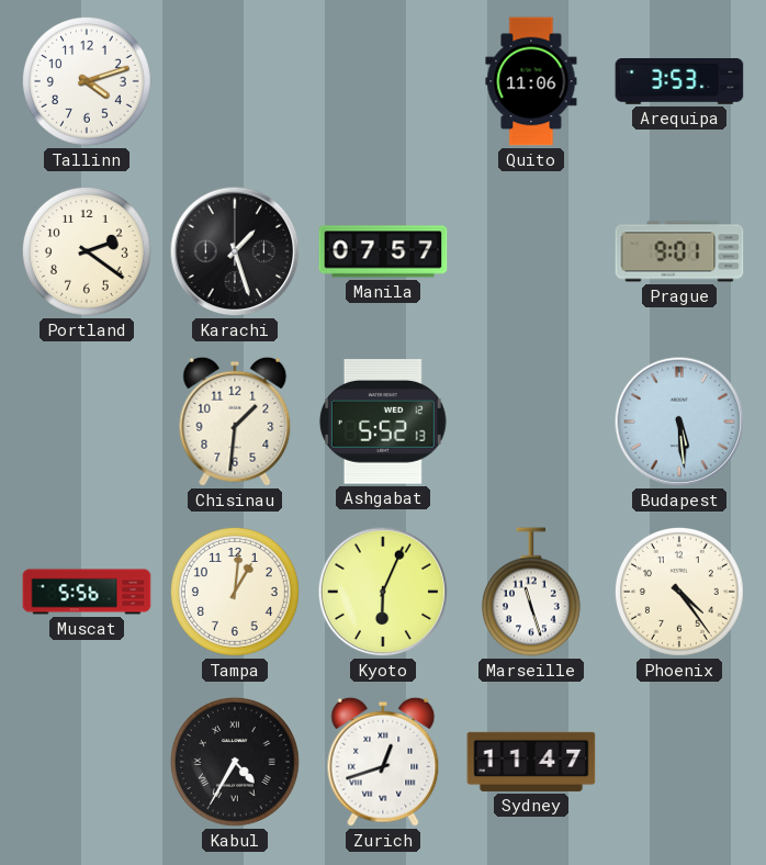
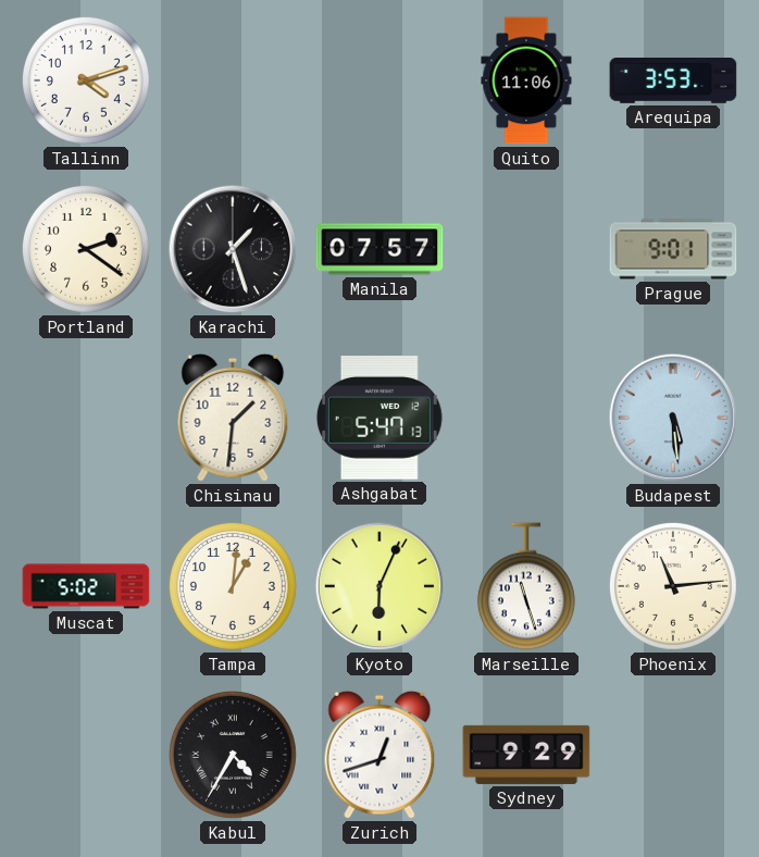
Ashgabat: 5:52 -> 5:47
Muscat: 5:56 -> 5:02
Phoenix: 4:24 -> 11:14
Sydney: 11:47 -> 9:29
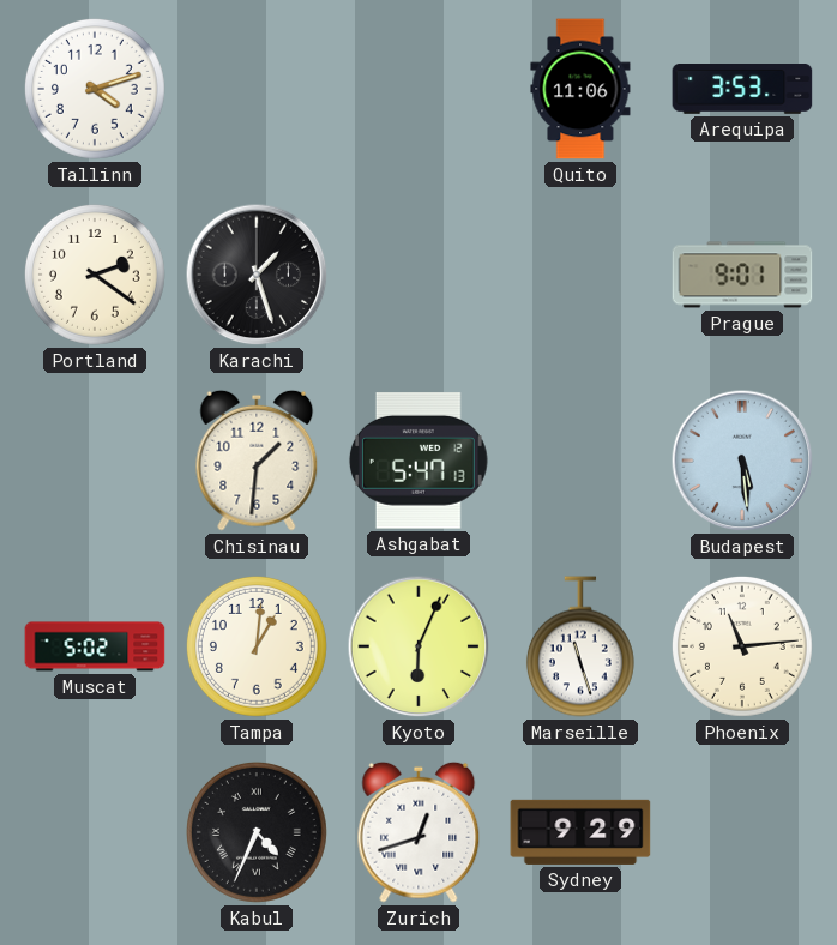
Manila: 07:57 -> none
Kabul: 4:35 -> 4:34
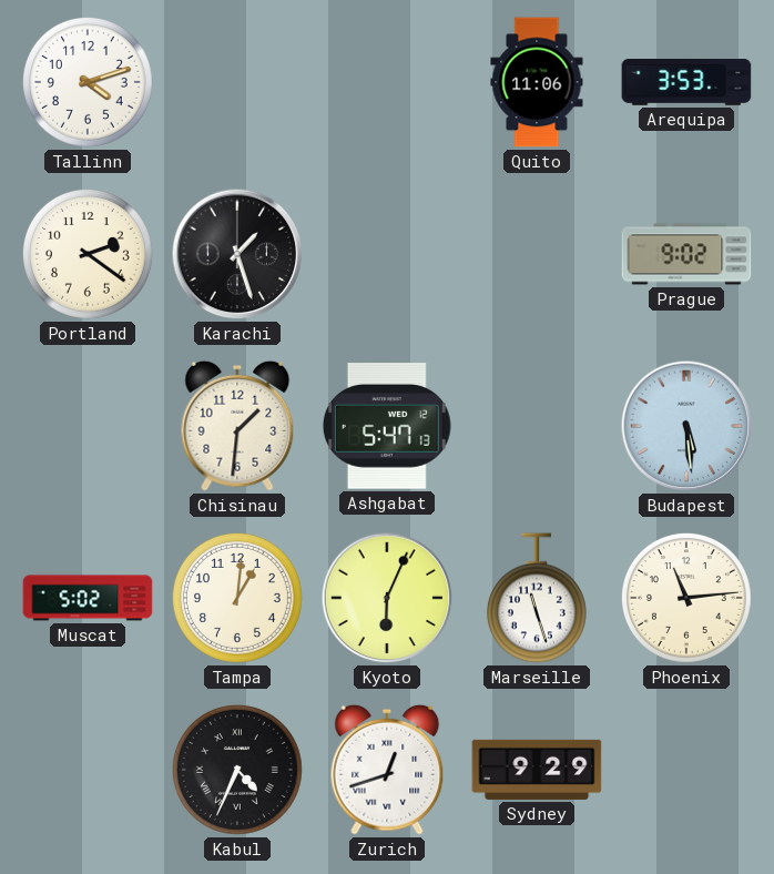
Prague: 9:01 -> 9:02
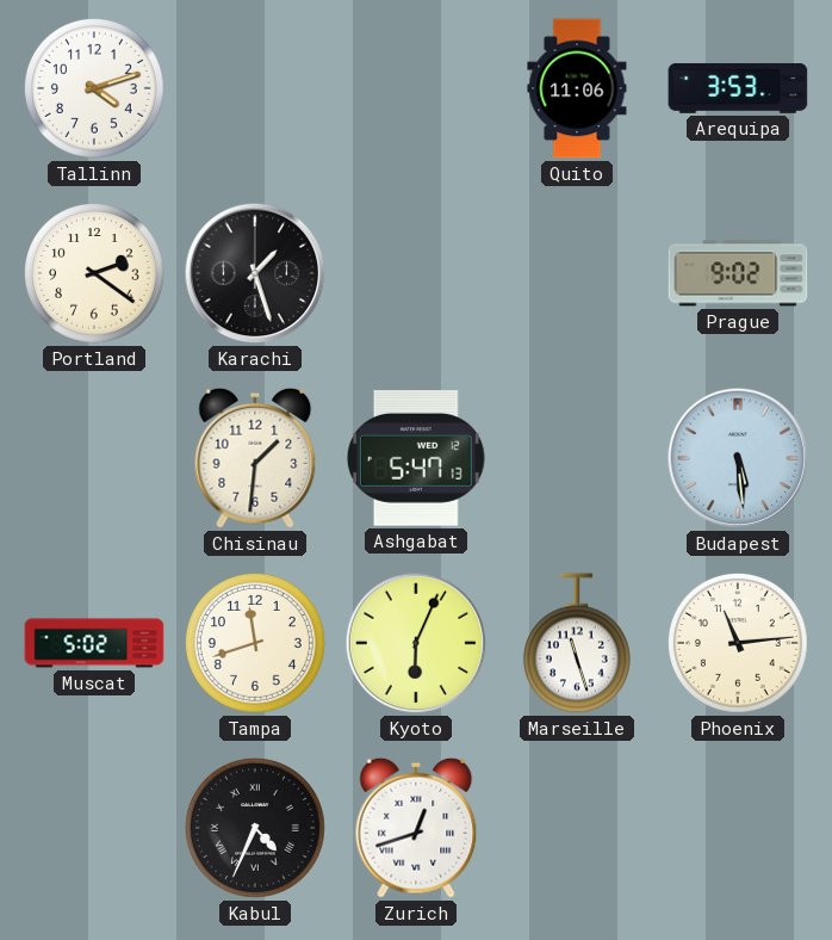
Tampa: 1:01 -> 11:42
Sydney: 9:29 -> none
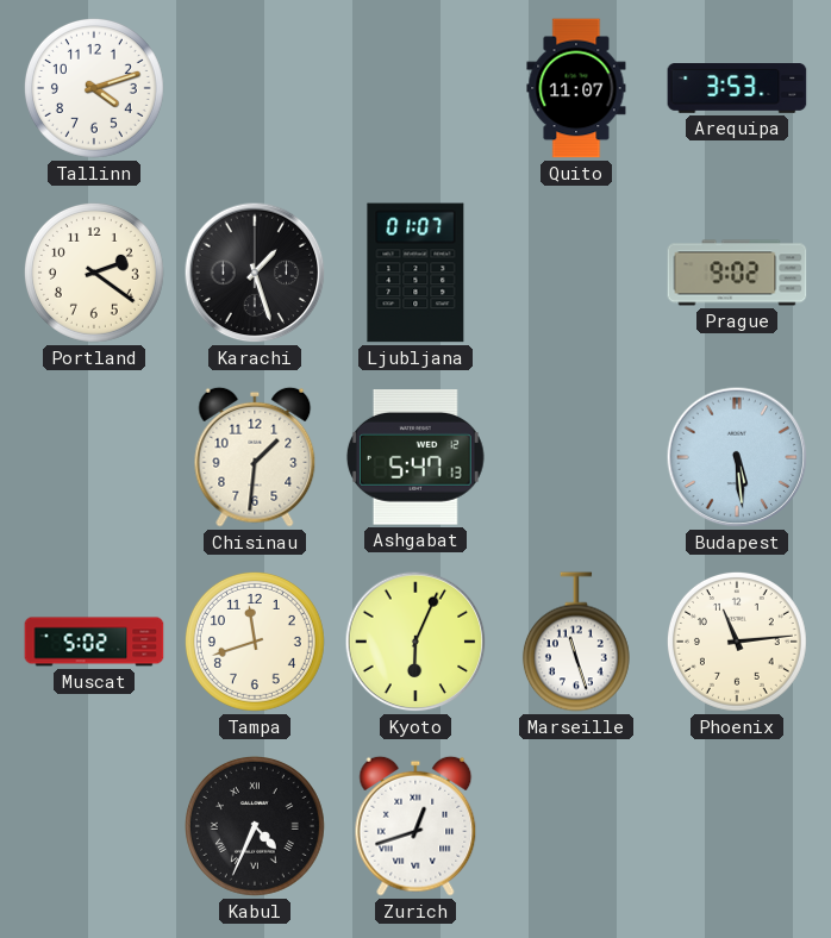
Quito: 11:06 -> 11:07
Ljubljana: none -> 01:07
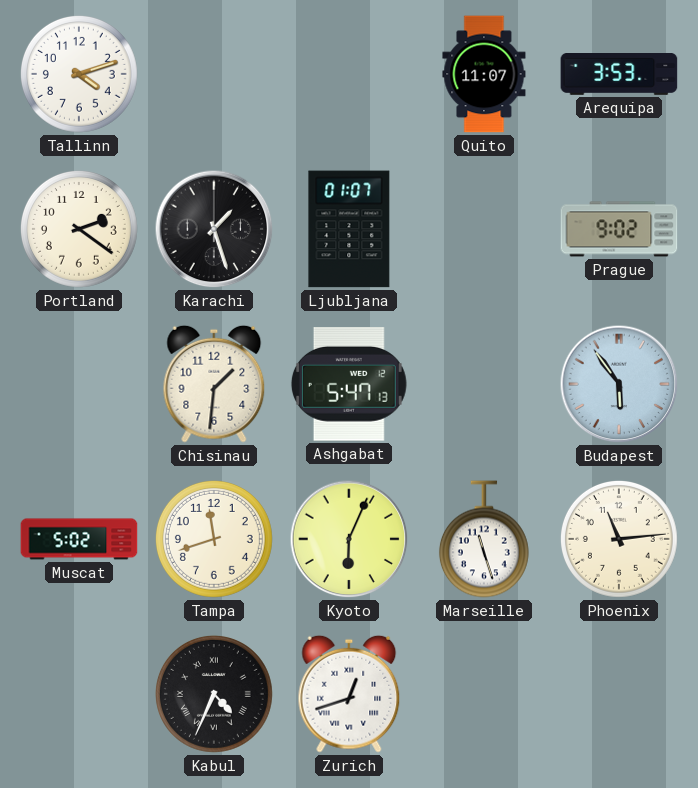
Budapest: 5:29 -> 5:54
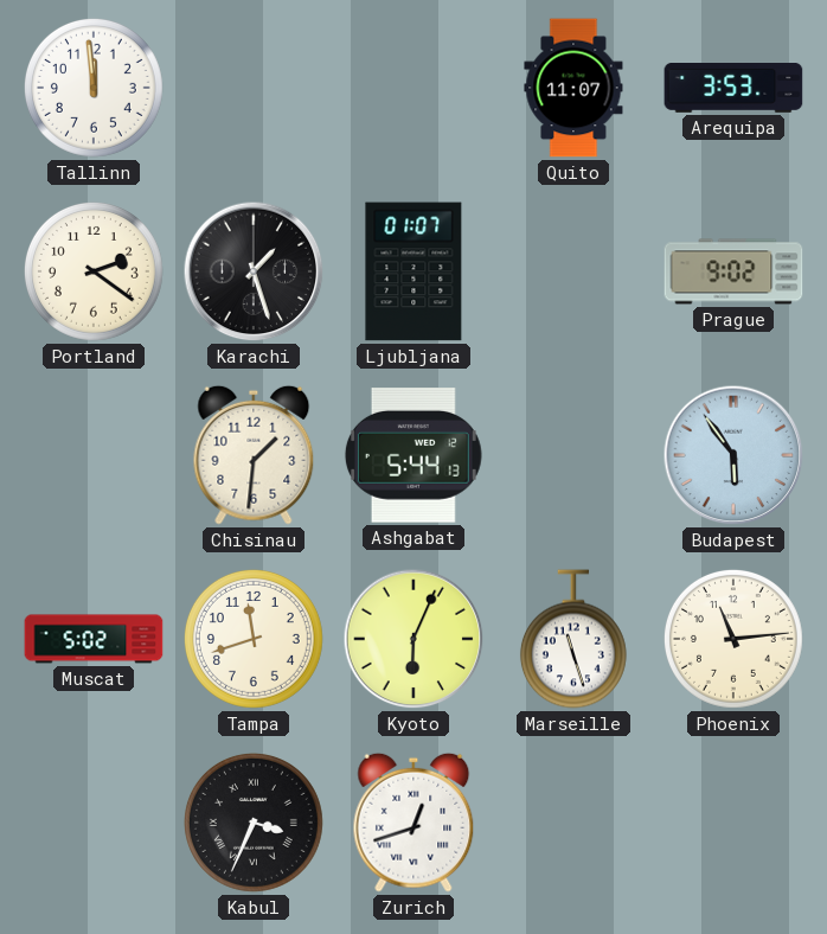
Tallinn: 4:12 -> 11:59
Ashgabat: 5:47 -> 5:44
Kabul: 4:34 -> 3:34
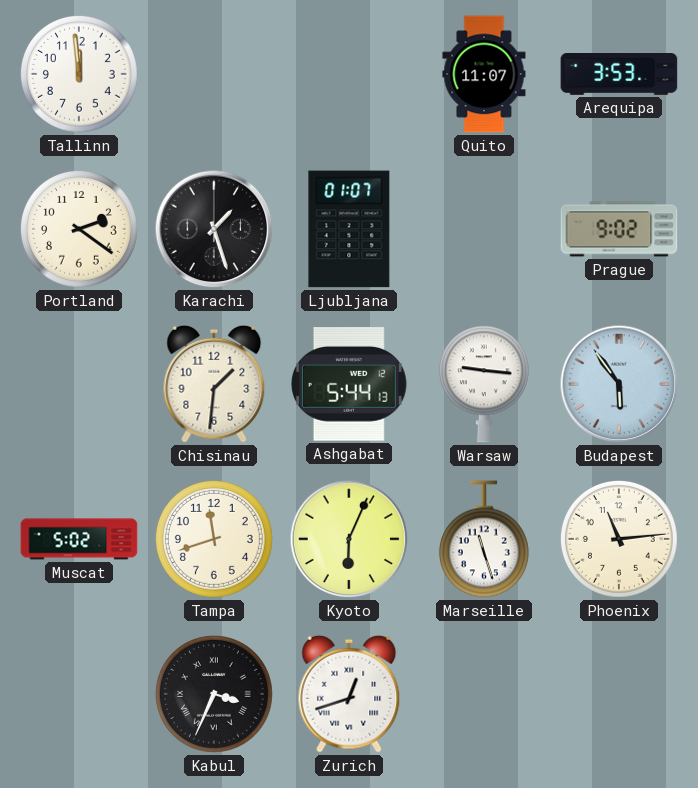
Warsaw: none -> 9:16
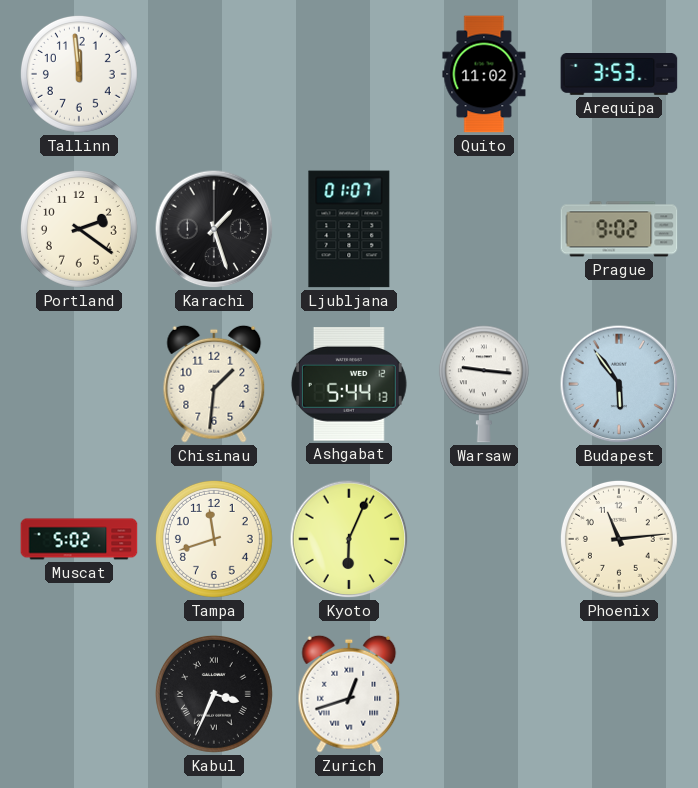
Quito: 11:07 -> 11:02
Marseille: 11:27 -> none
